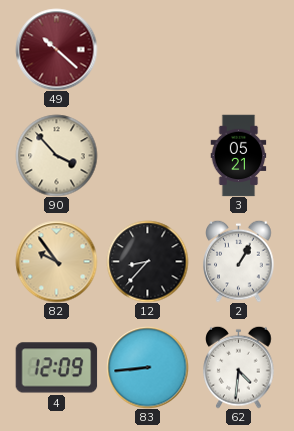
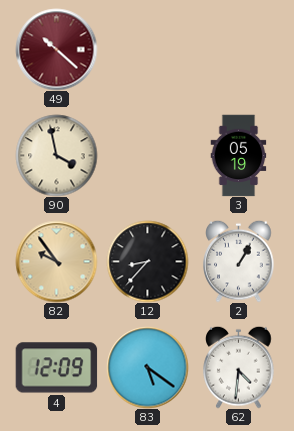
90: 3:53 -> 3:58
3: 05:21 -> 05:19
83: 8:44 -> 5:21
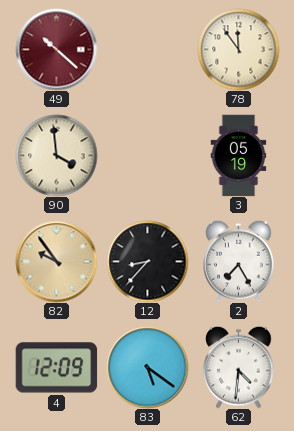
78: none -> 11:54
90: 3:58 -> 3:59
2: 1:05 -> 7:25
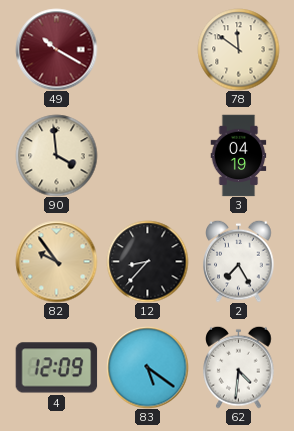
49: 10:22 -> 10:20
78: 11:54 -> 11:51
3: 05:19 -> 04:19
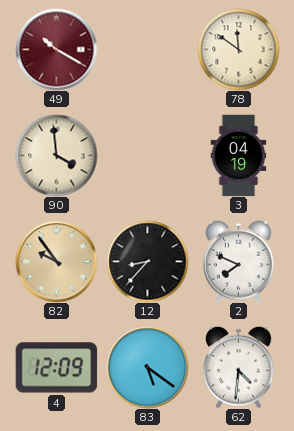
2: 7:25 -> 7:49
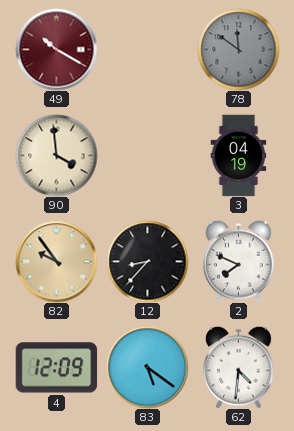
78 dial: cream -> grey
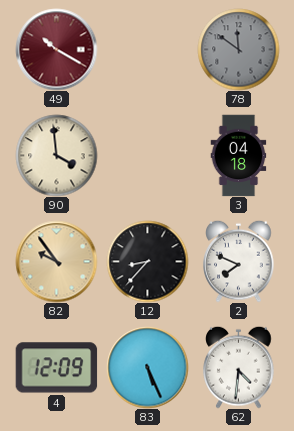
3: 04:19 -> 04:18
83: 5:21 -> 5:26
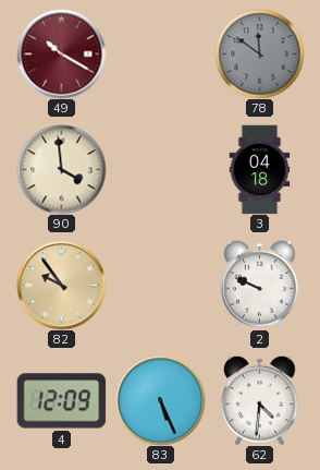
12: 8:37 -> none
2: 7:49 -> 9:49
